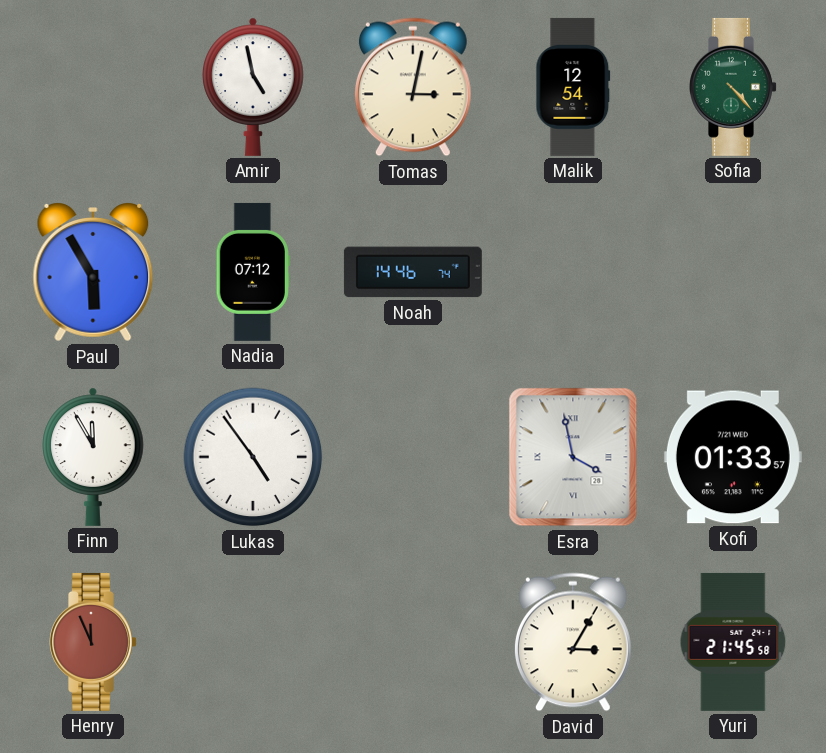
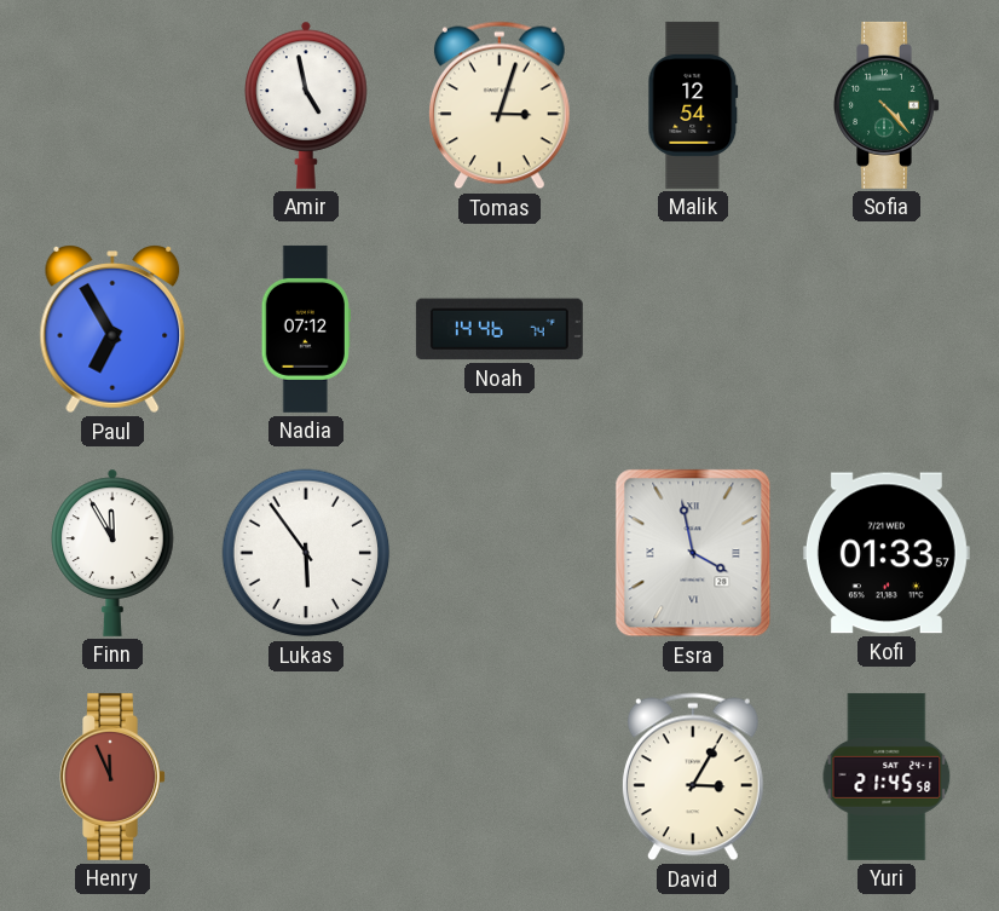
Tomas: 3:02 -> 3:03
Paul: 5:55 -> 6:55
Lukas: 4:54 -> 5:54
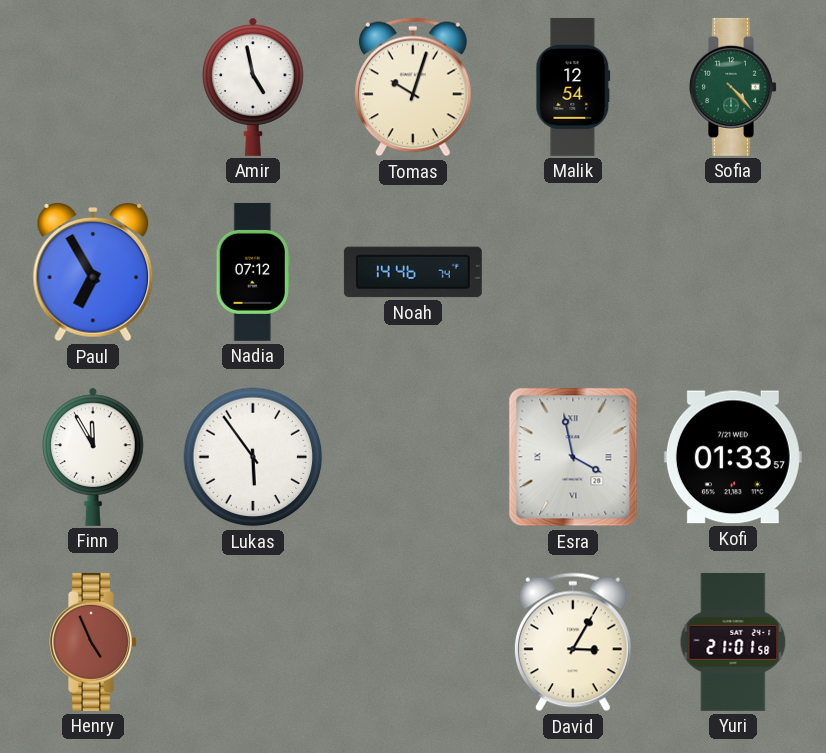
Tomas: 3:03 -> 10:03
Henry: 11:56 -> 4:56
Yuri: 21:45 -> 21:01
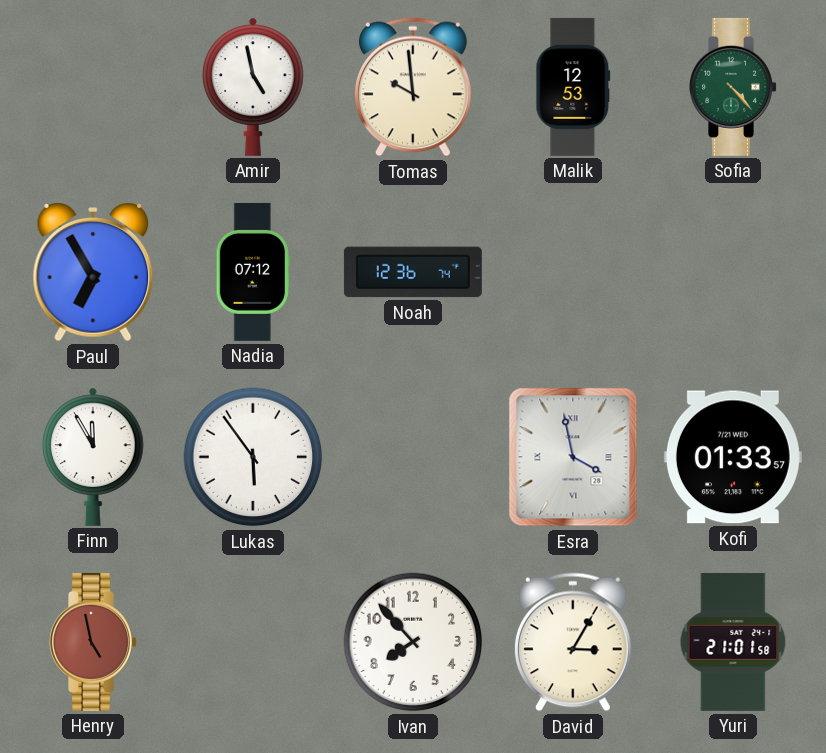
Tomas: 10:03 -> 9:59
Malik: 12:54 -> 12:53
Noah: 14:46 -> 12:36
Henry: 4:56 -> 4:58
Ivan: none -> 7:53
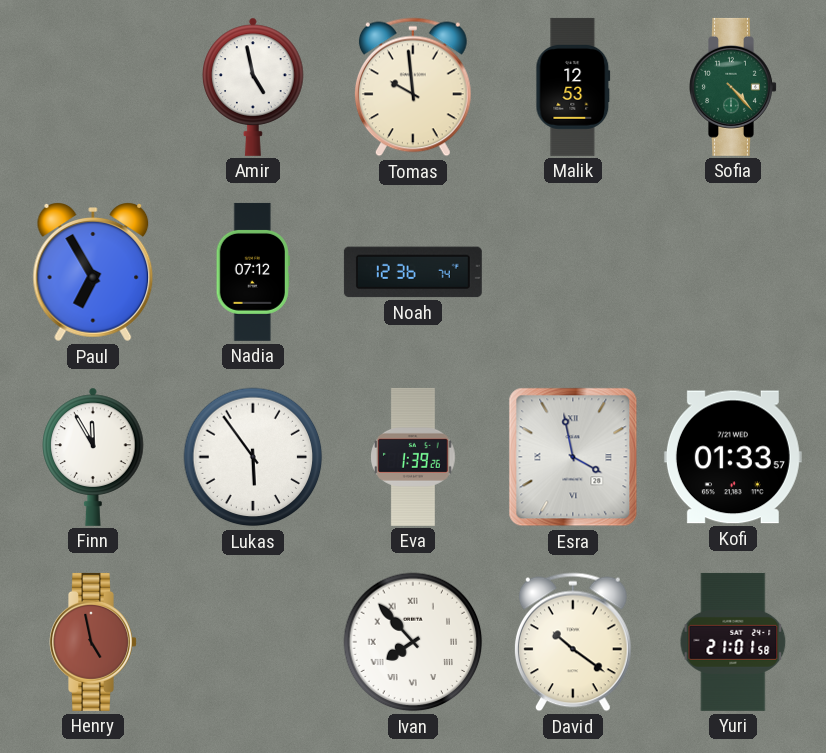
Eva: none -> 1:39
Ivan numerals: Arabic -> Roman
David: 3:05 -> 10:21
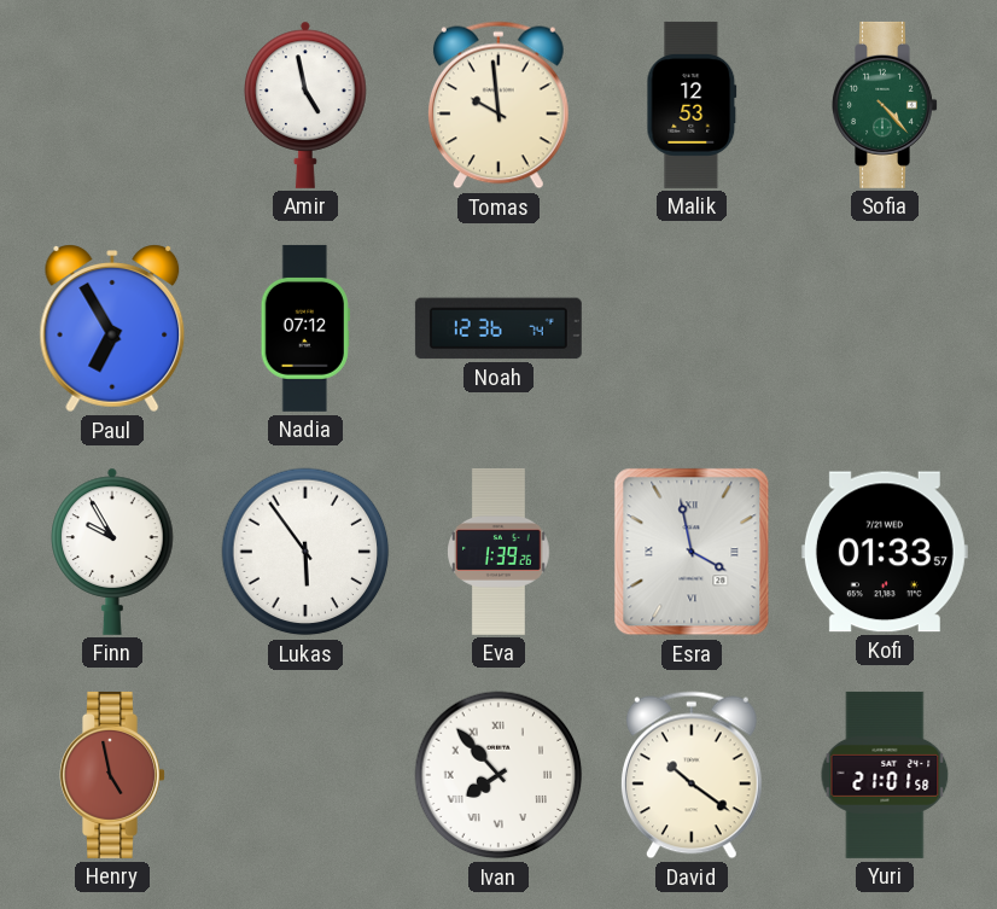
Finn: 11:55 -> 9:55
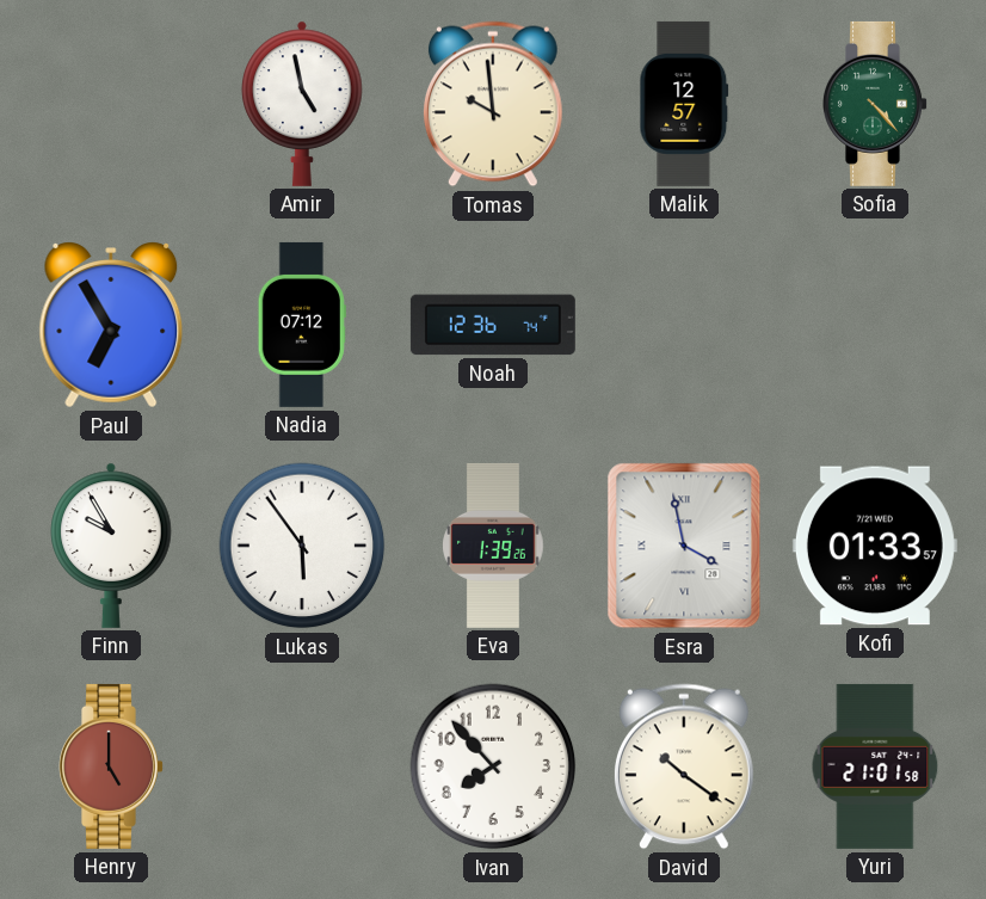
Malik: 12:53 -> 12:57
Henry: 4:58 -> 5:00
Ivan numerals: Roman -> Arabic
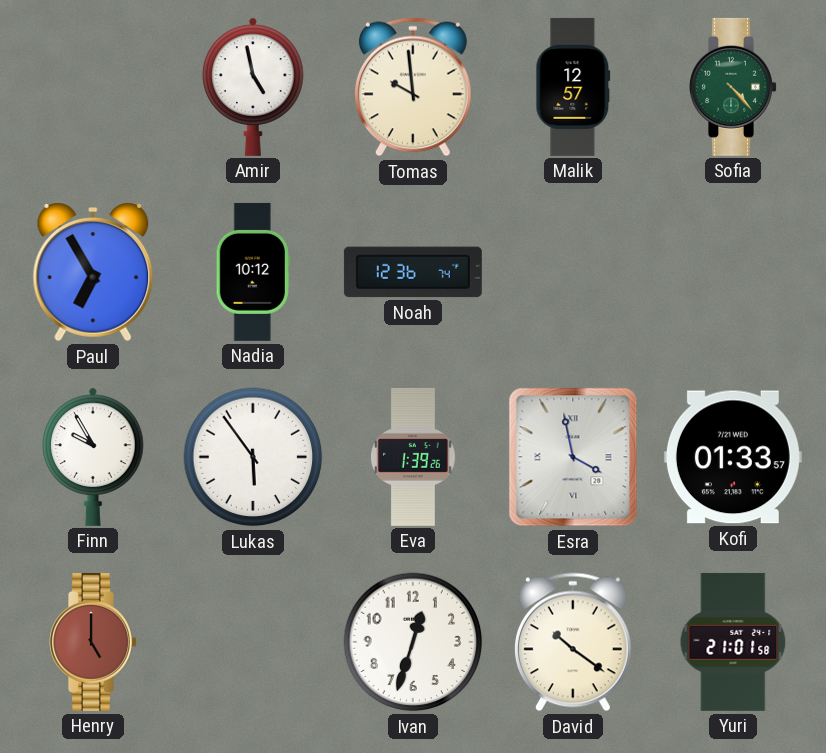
Nadia: 07:12 -> 10:12
Ivan: 7:53 -> 12:33
